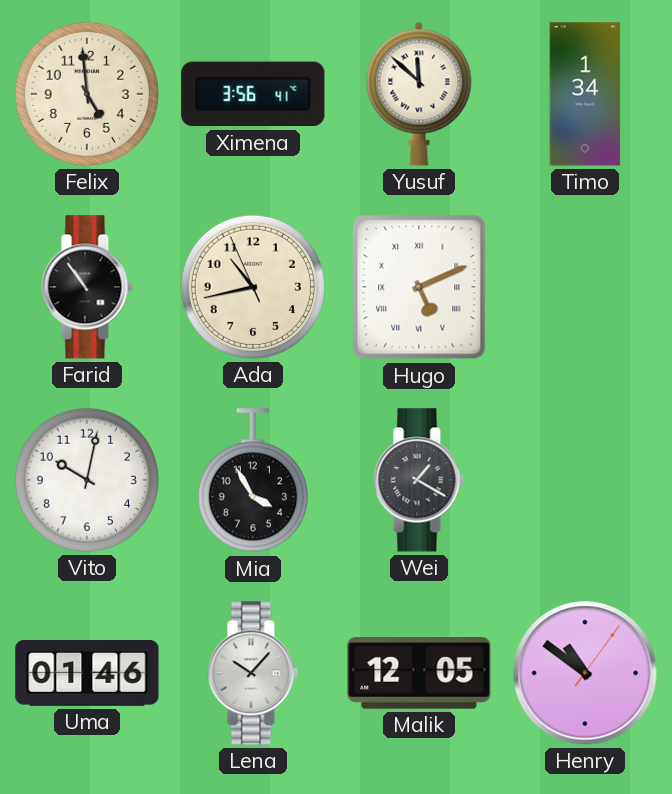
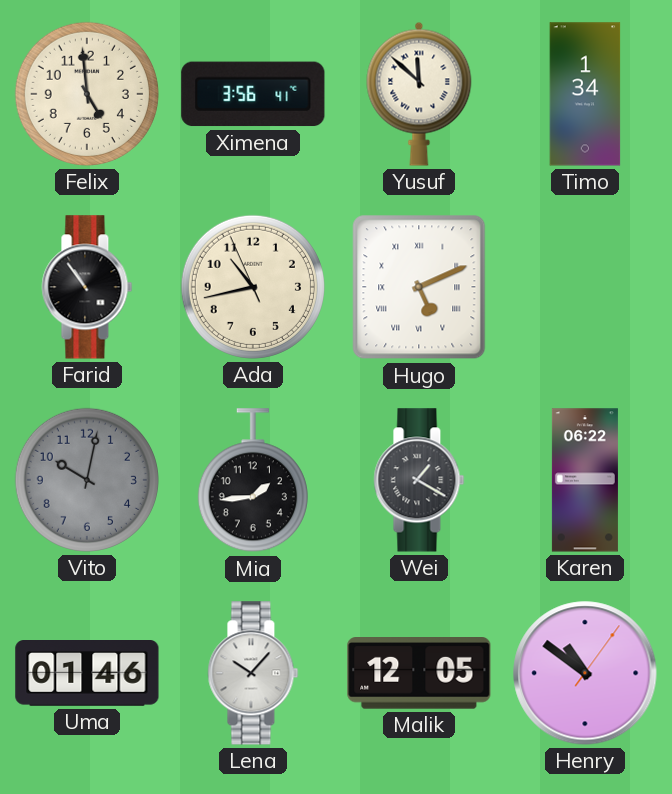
Vito dial: white -> grey
Mia: 3:55 -> 1:44
Karen: none -> 06:22
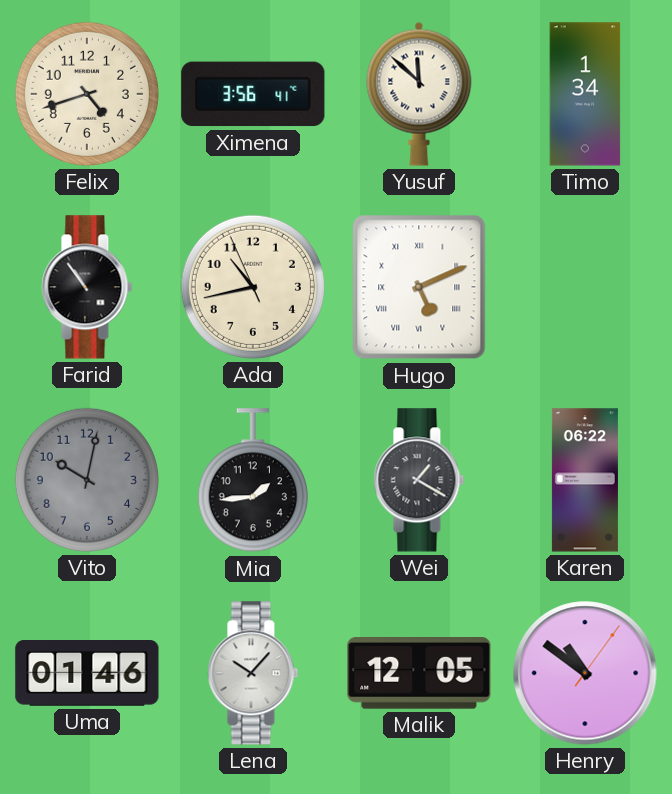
Felix: 4:59 -> 4:42
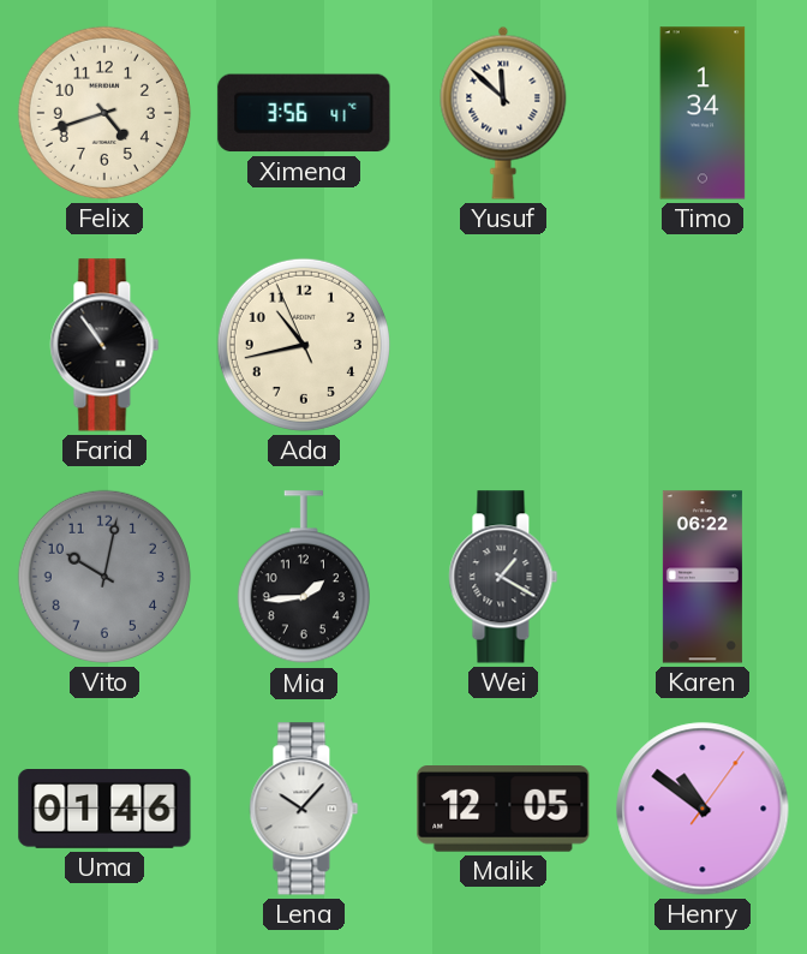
Hugo: 5:11 -> none
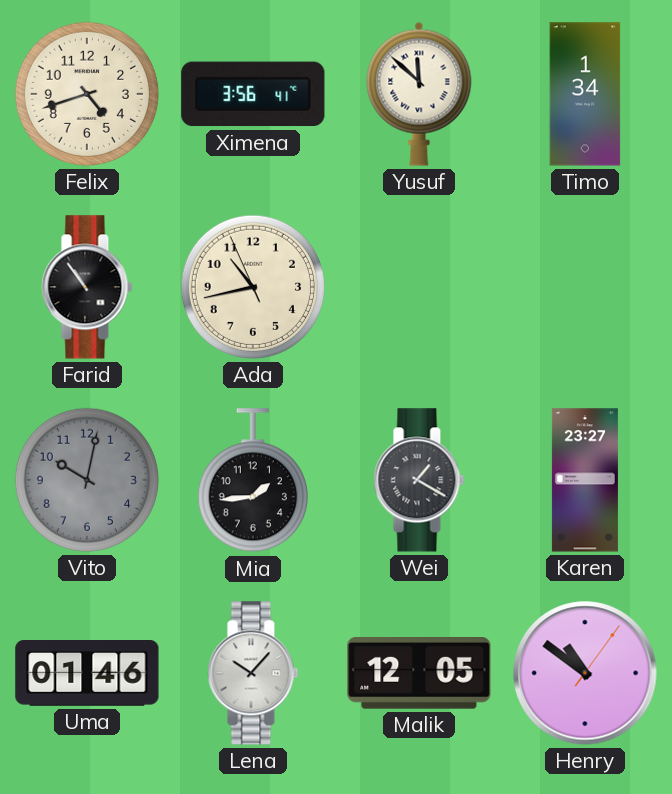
Karen: 06:22 -> 23:27
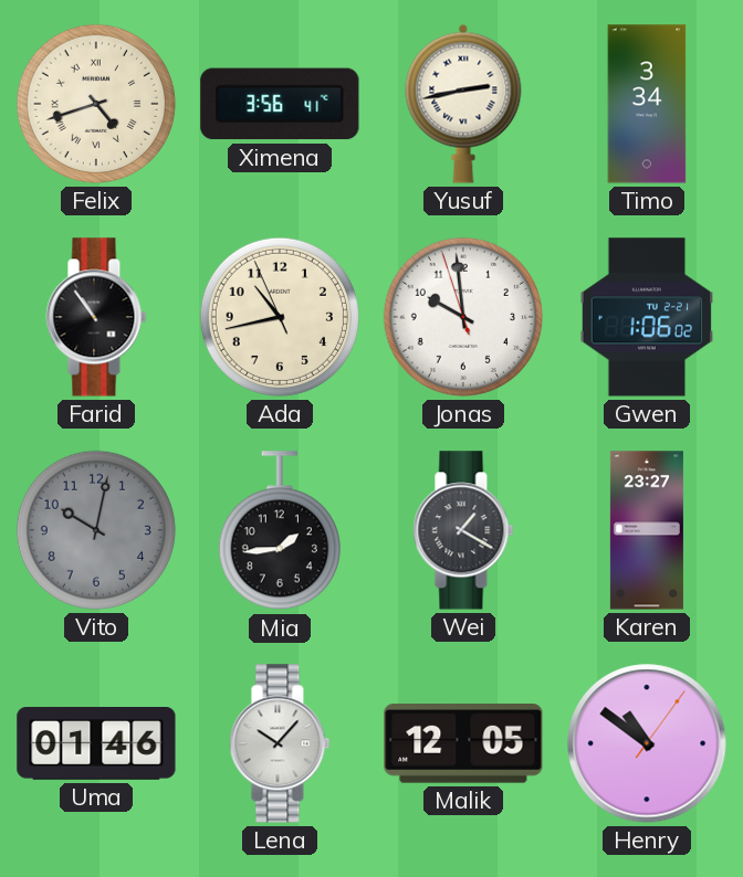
Felix numerals: Arabic -> Roman
Yusuf: 11:52 -> 2:43
Timo: 1:34 -> 3:34
Jonas: none -> 9:58
Gwen: none -> 1:06
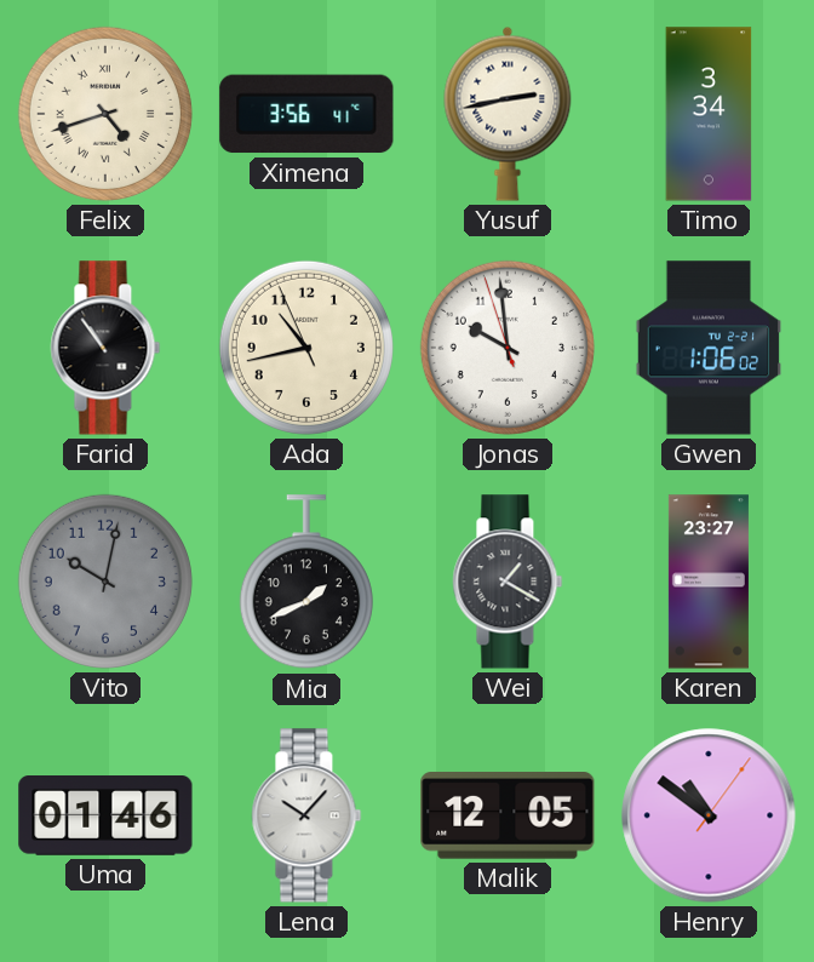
Mia: 1:44 -> 1:41
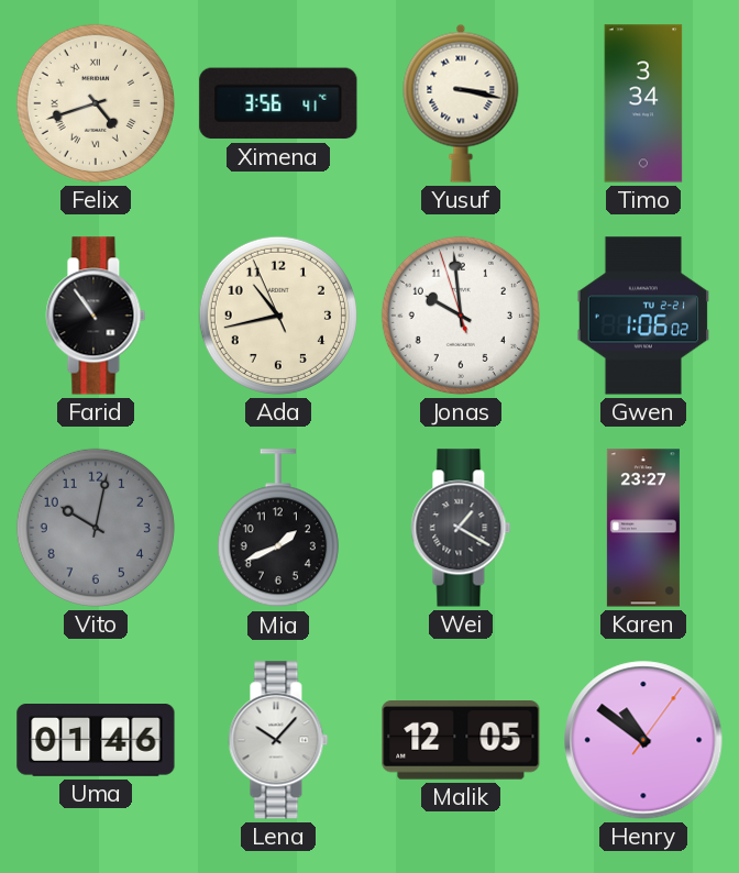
Yusuf: 2:43 -> 3:17
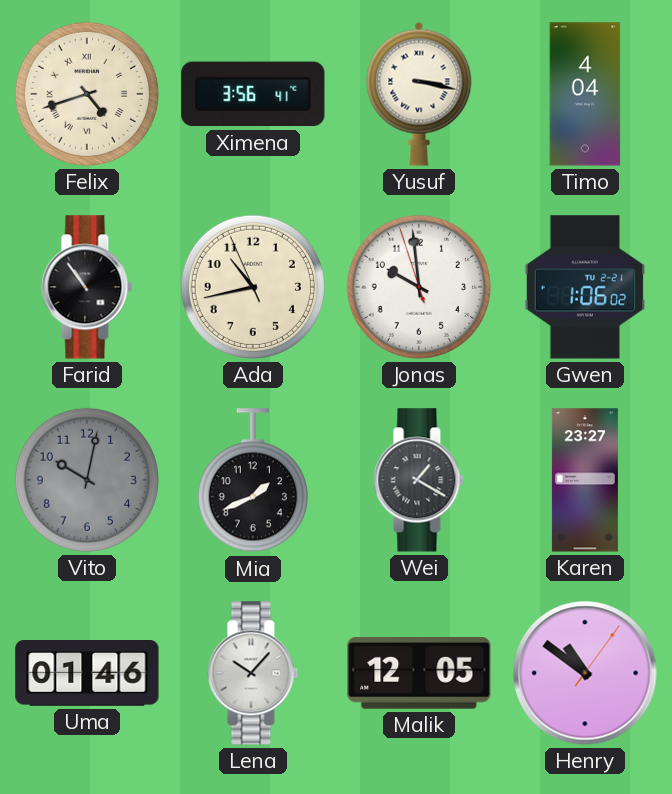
Timo: 3:34 -> 4:04
